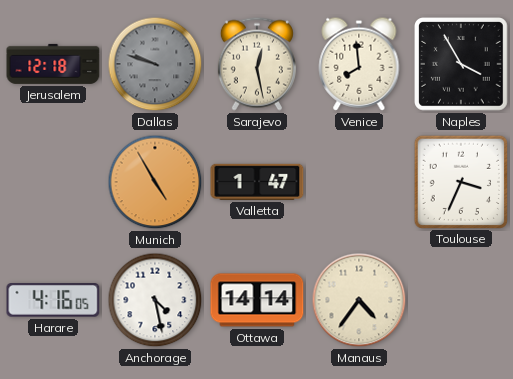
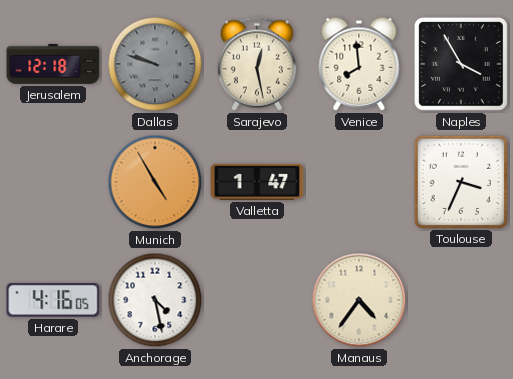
Ottawa: 14:14 -> none
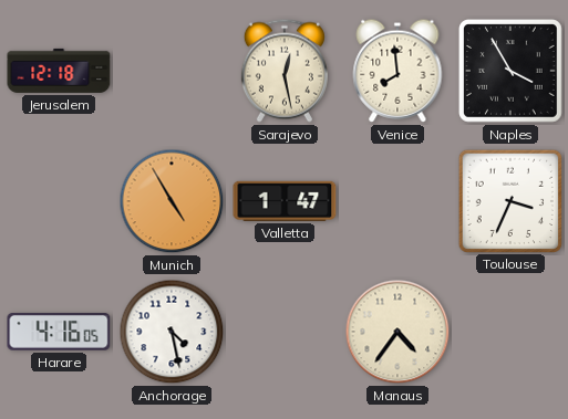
Dallas: 9:48 -> none
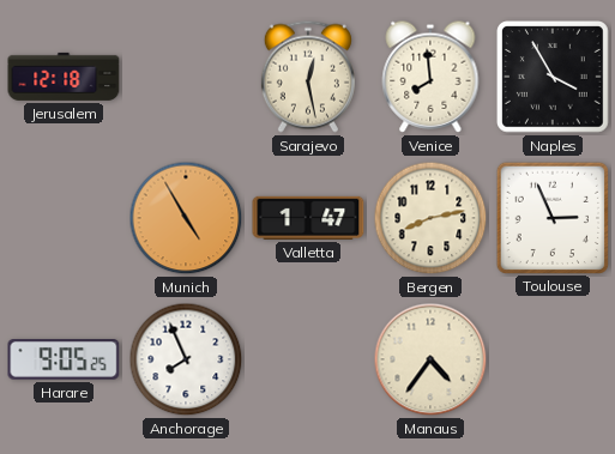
Bergen: none -> 8:13
Toulouse: 3:34 -> 2:56
Harare: 4:16 -> 9:05
Anchorage: 4:28 -> 7:56
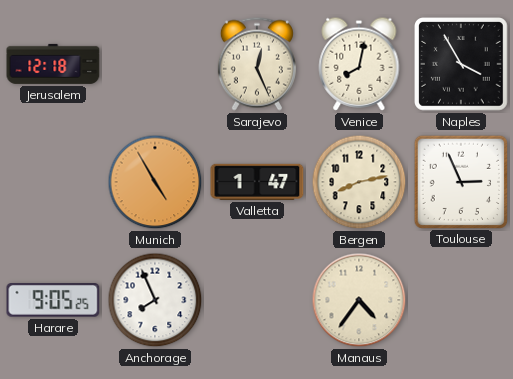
Sarajevo: 12:28 -> 12:26
Venice: 7:59 -> 8:02
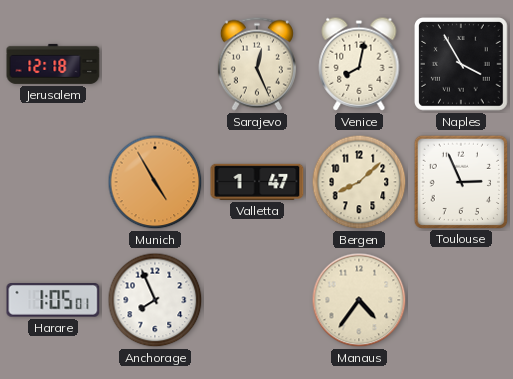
Bergen: 8:13 -> 8:08
Harare: 9:05 -> 1:05
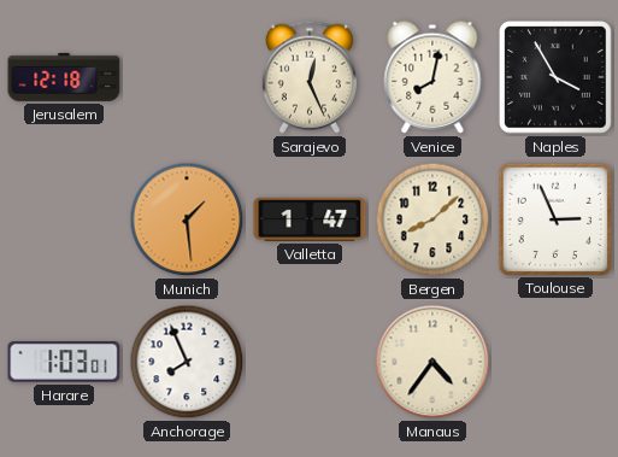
Munich: 4:55 -> 1:29
Harare: 1:05 -> 1:03
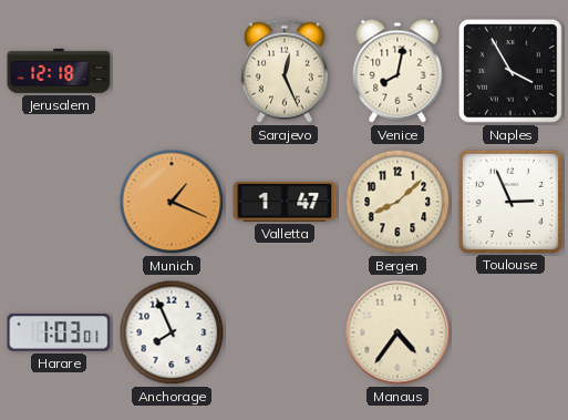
Munich: 1:29 -> 1:19
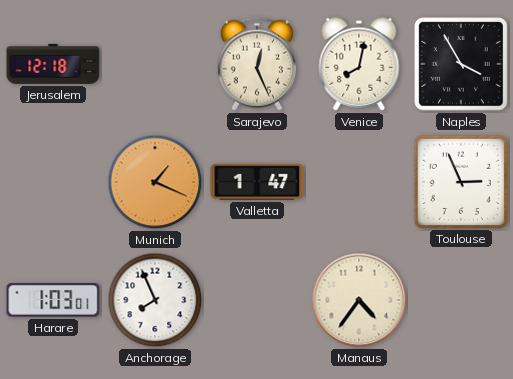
Bergen: 8:08 -> none
